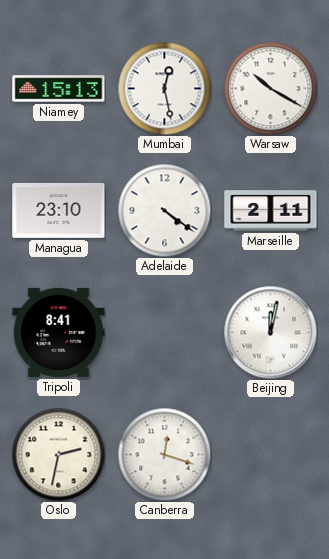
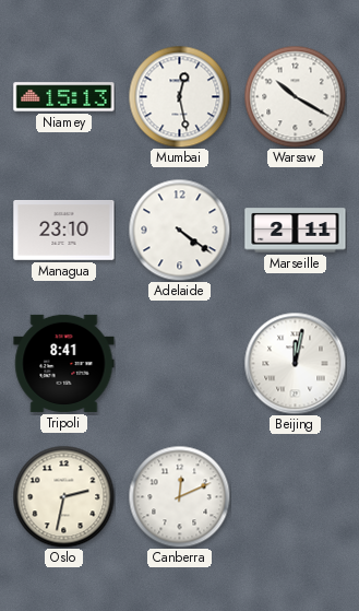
Canberra: 12:18 -> 12:11
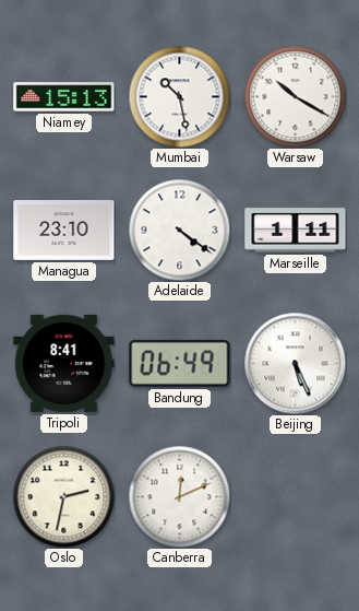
Mumbai: 12:28 -> 10:28
Marseille: 2:11 -> 1:11
Bandung: none -> 06:49
Beijing: 12:02 -> 5:26
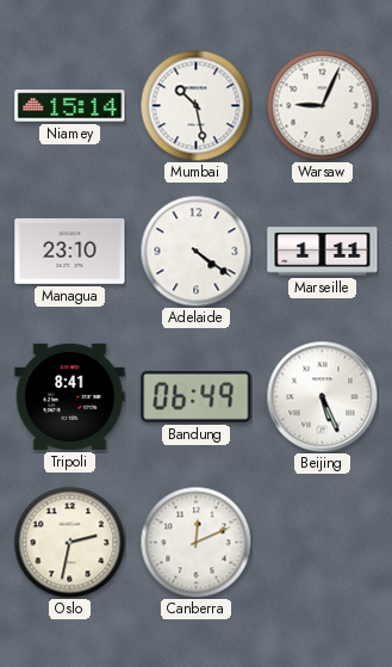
Niamey: 15:13 -> 15:14
Warsaw: 10:20 -> 9:04
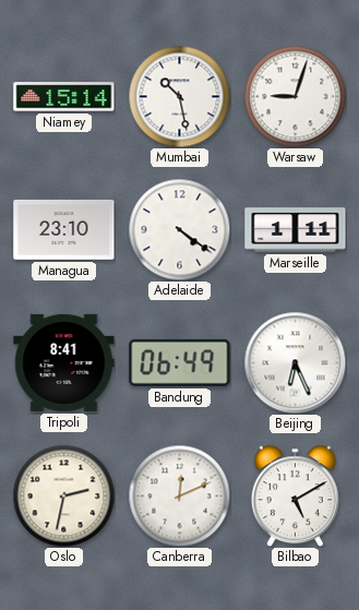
Warsaw: 9:04 -> 9:03
Beijing: 5:26 -> 6:26
Bilbao: none -> 5:10
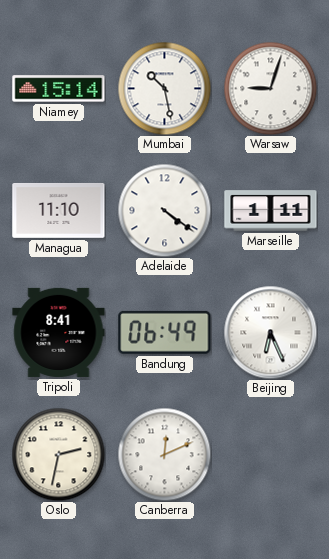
Managua: 23:10 -> 11:10
Bilbao: 5:10 -> none
